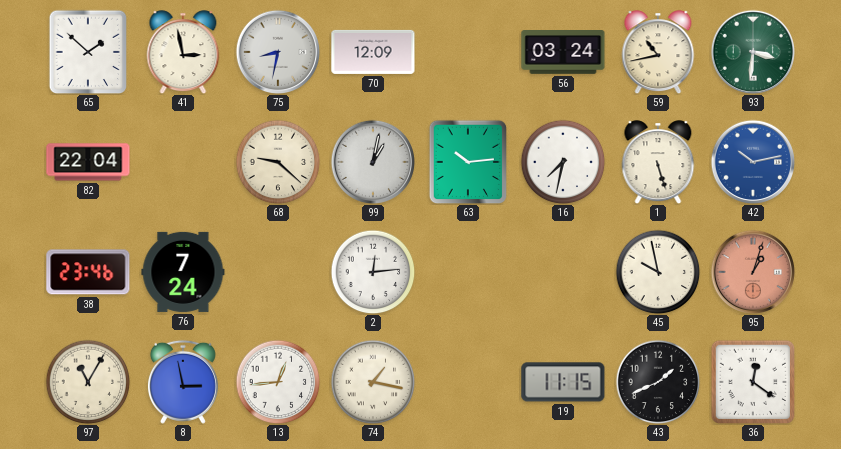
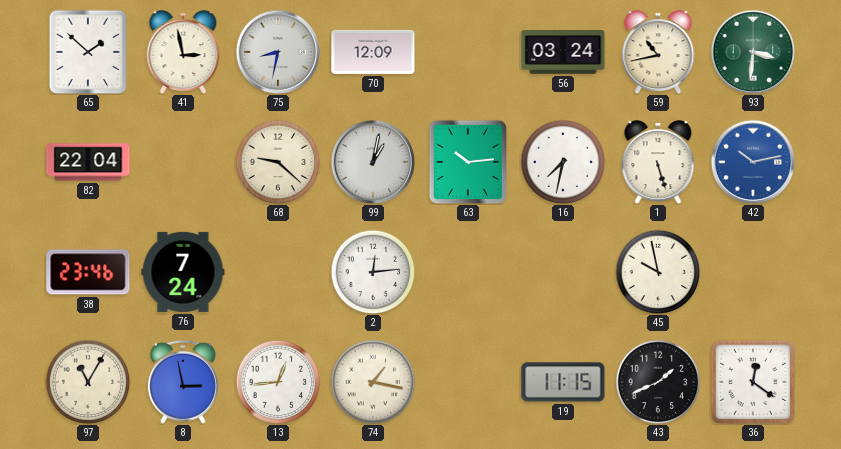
95: 1:03 -> none
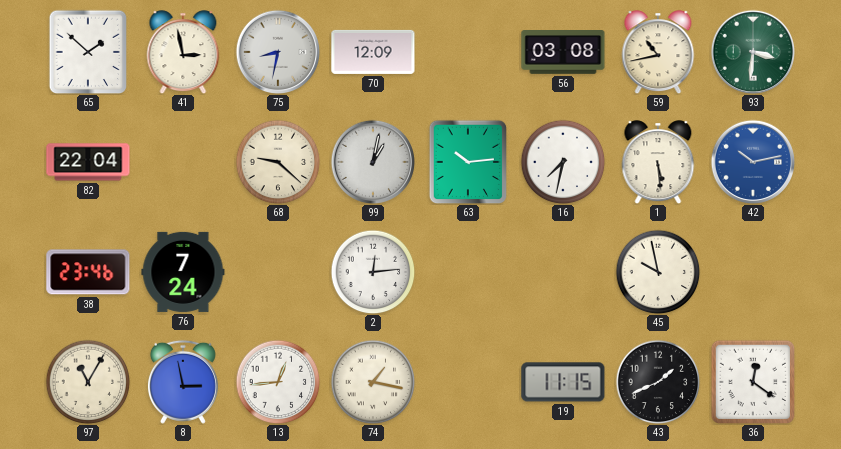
56: 03:24 -> 03:08
1: 5:27 -> 5:29
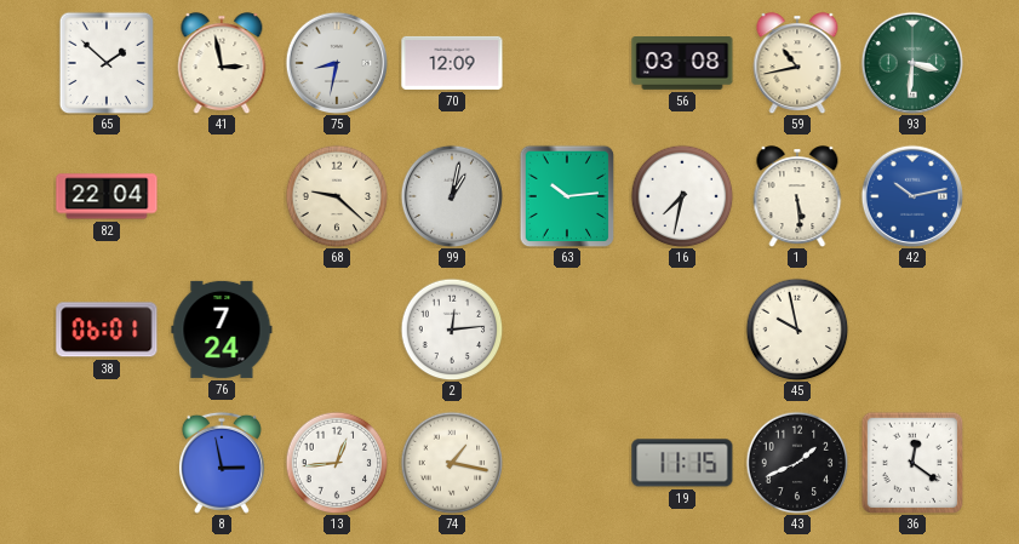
38: 23:46 -> 06:01
97: 11:05 -> none
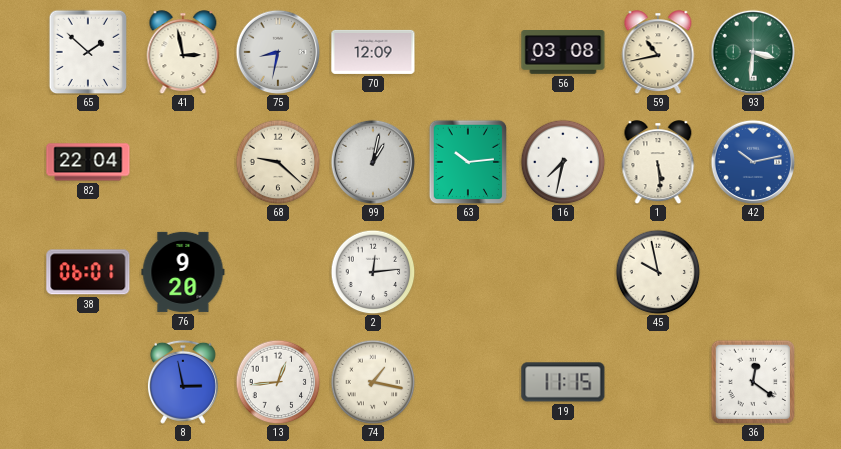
76: 7:24 -> 9:20
43: 1:41 -> none
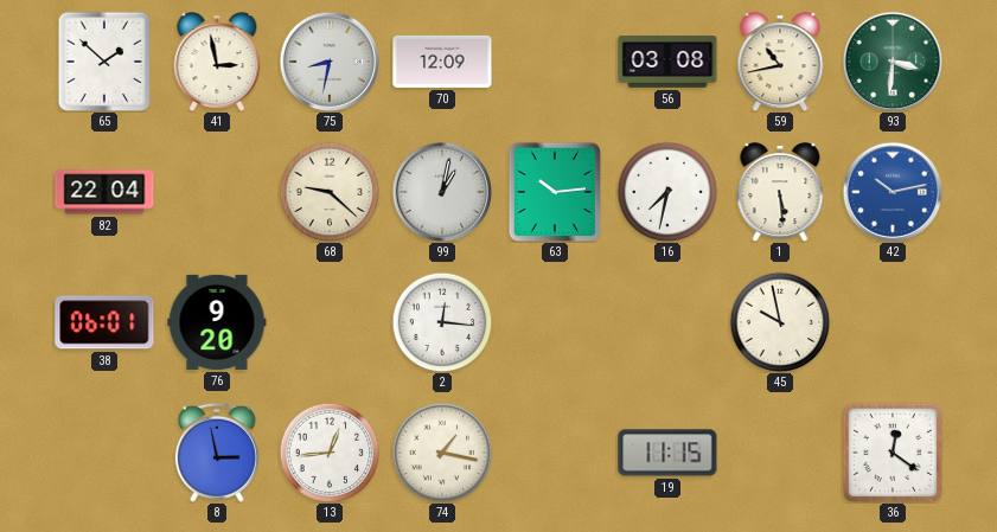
2: 12:14 -> 12:16
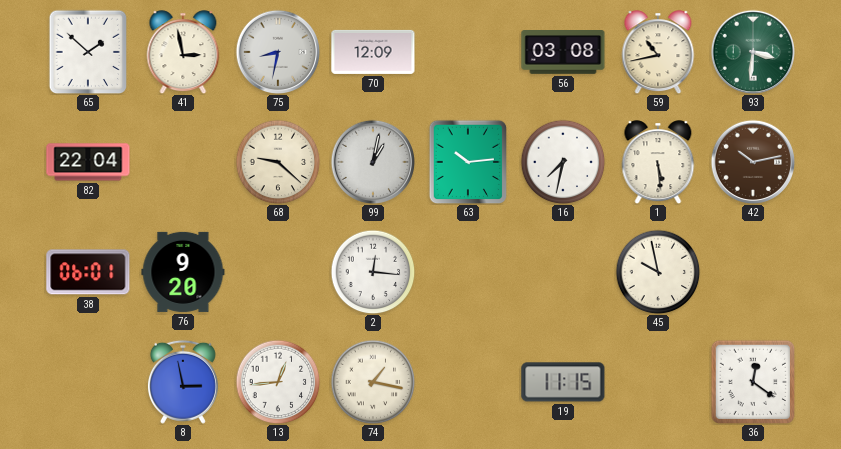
42 dial: blue -> brown
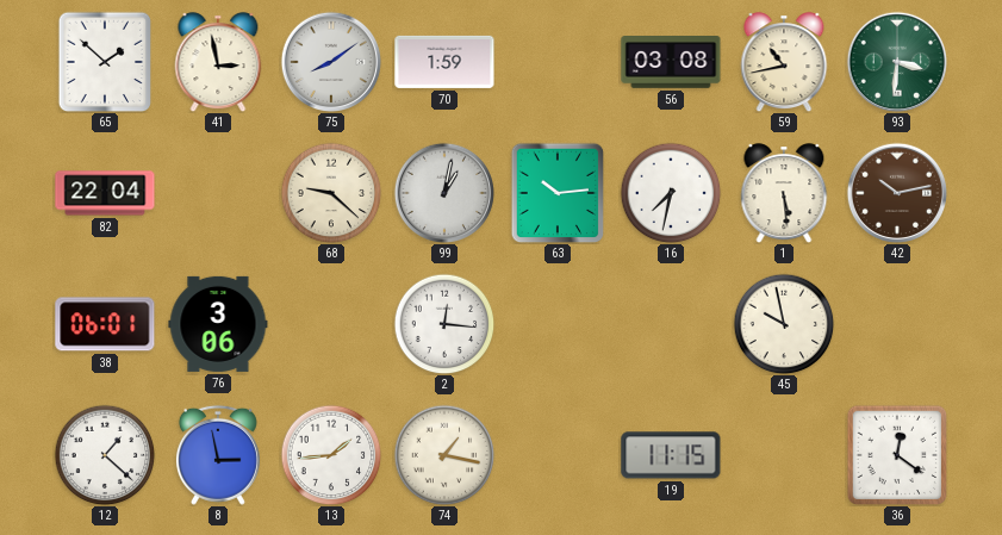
75: 8:32 -> 8:09
70: 12:09 -> 1:59
76: 9:20 -> 3:06
12: none -> 1:22
13: 12:44 -> 1:44
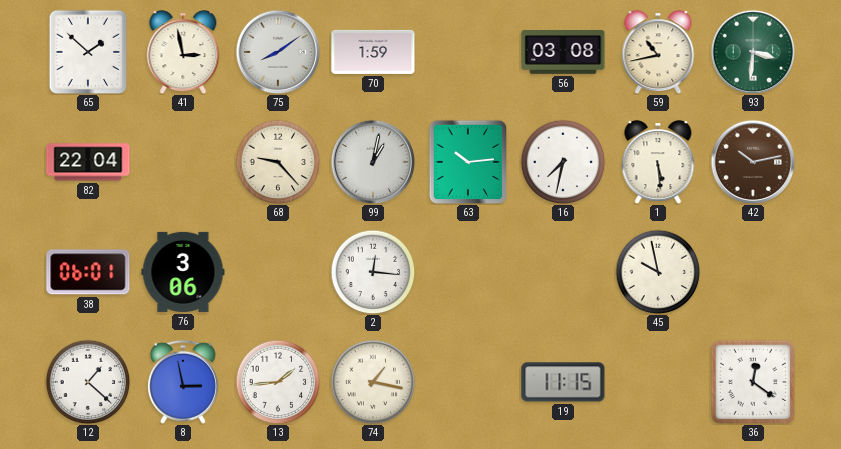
68: 9:22 -> 9:23
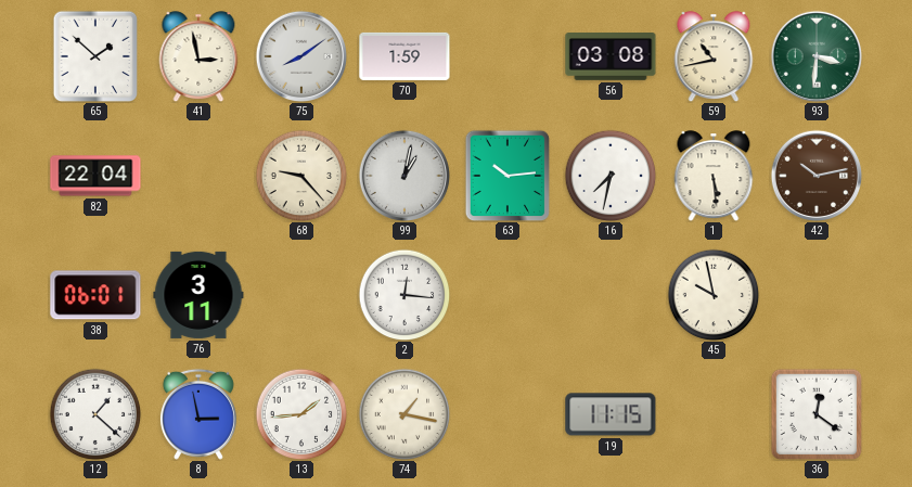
76: 3:06 -> 3:11
